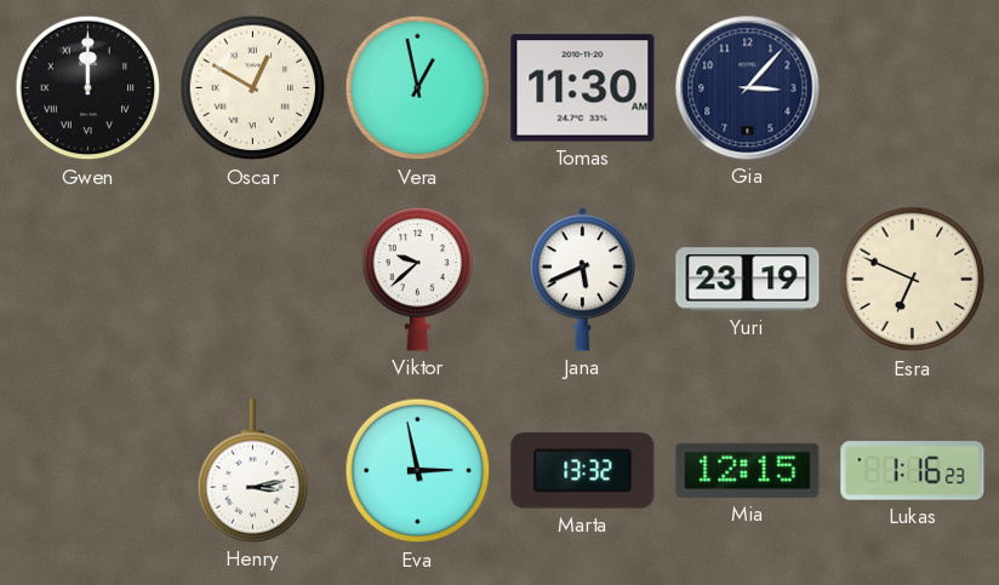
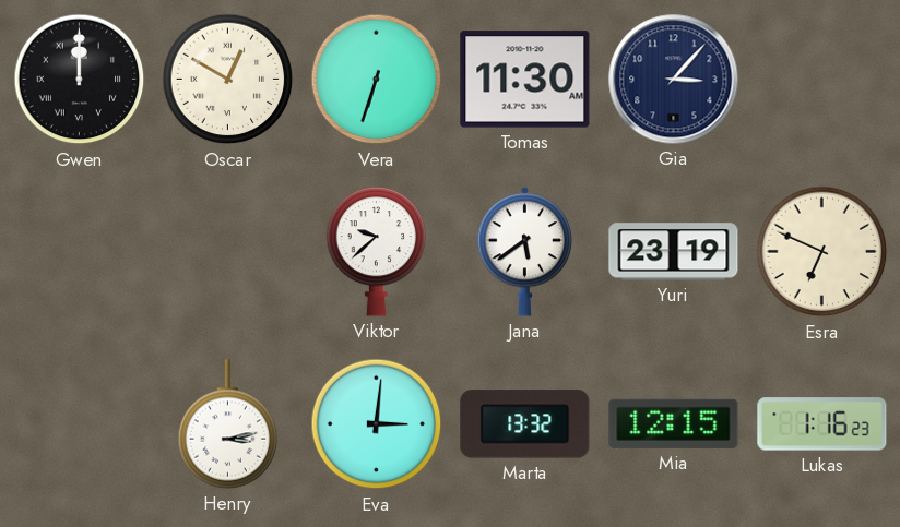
Vera: 12:58 -> 6:33
Jana: 5:41 -> 5:39
Eva: 2:58 -> 3:01
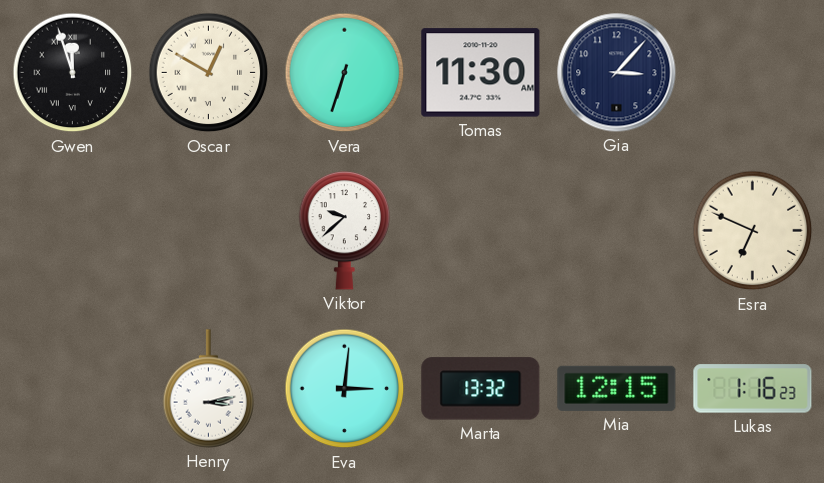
Gwen: 12:00 -> 11:57
Jana: 5:39 -> none
Yuri: 23:19 -> none
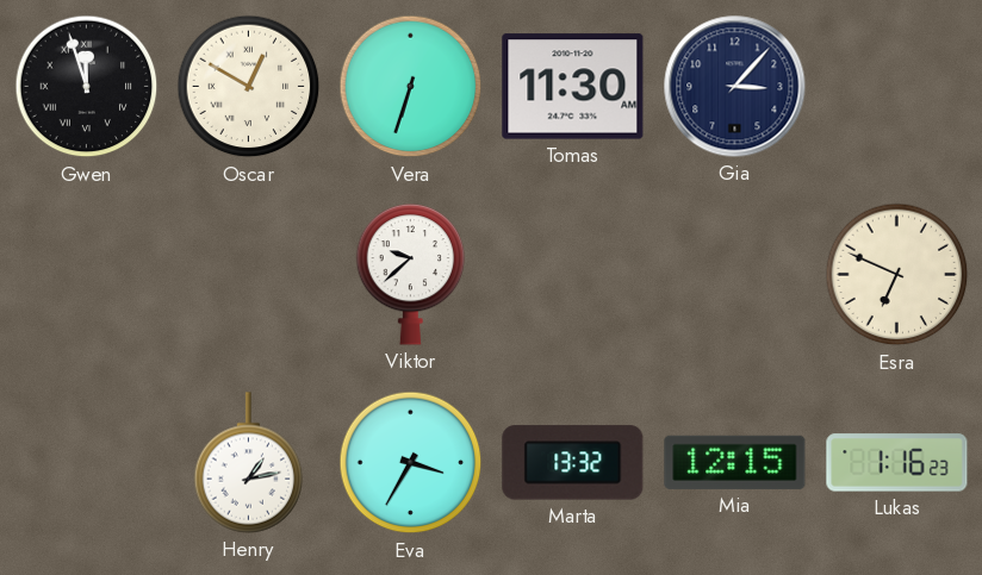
Henry: 3:13 -> 1:13
Eva: 3:01 -> 3:35
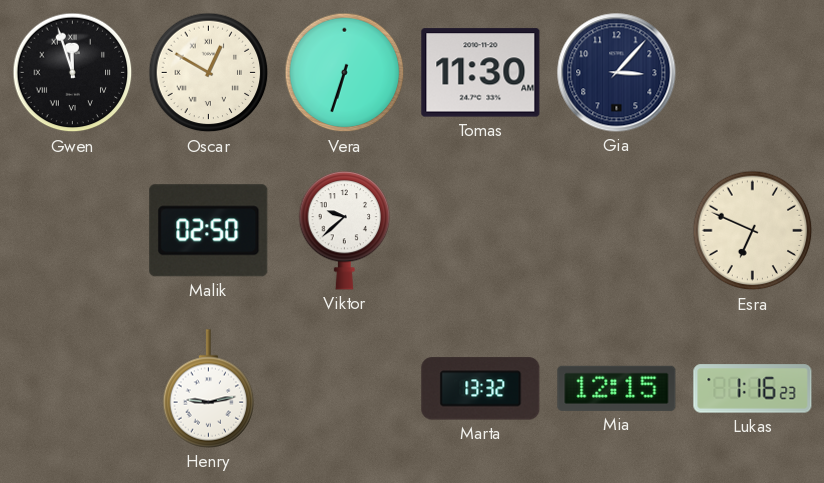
Malik: none -> 02:50
Henry: 1:13 -> 9:13
Eva: 3:35 -> none
